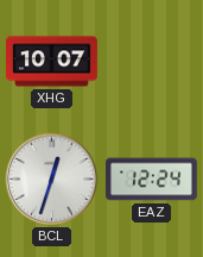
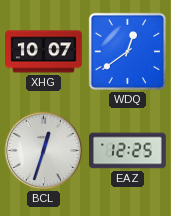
WDQ: none -> 12:39
EAZ: 12:24 -> 12:25
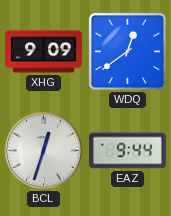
XHG: 10:07 -> 9:09
EAZ: 12:25 -> 9:44
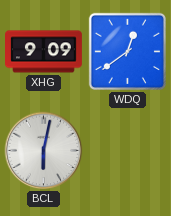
BCL: 12:33 -> 6:02
EAZ: 9:44 -> none
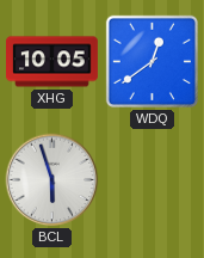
XHG: 9:09 -> 10:05
BCL: 6:02 -> 5:57
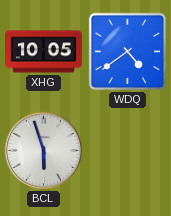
WDQ: 12:39 -> 4:39
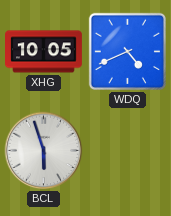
WDQ: 4:39 -> 4:41
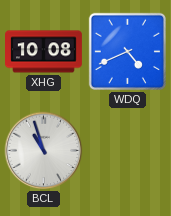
XHG: 10:05 -> 10:08
BCL: 5:57 -> 10:57
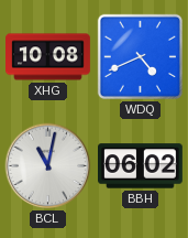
BCL: 10:57 -> 11:02
BBH: none -> 06:02
